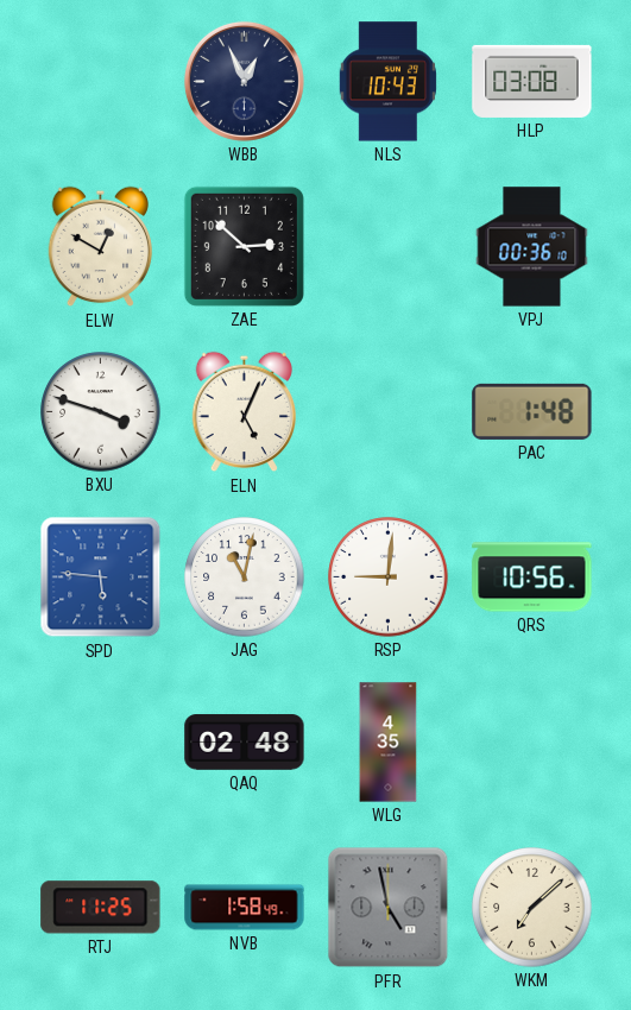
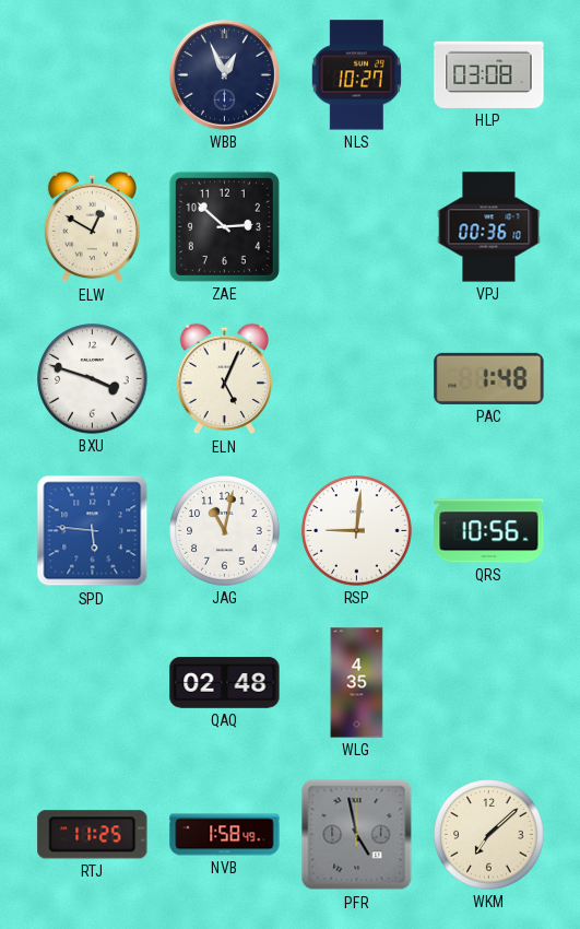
NLS: 10:43 -> 10:27
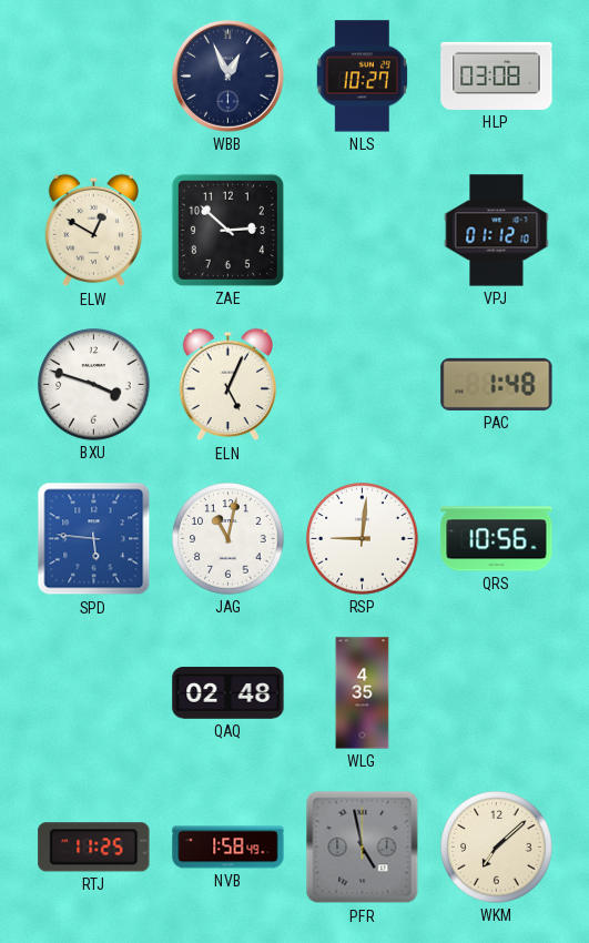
VPJ: 00:36 -> 01:12
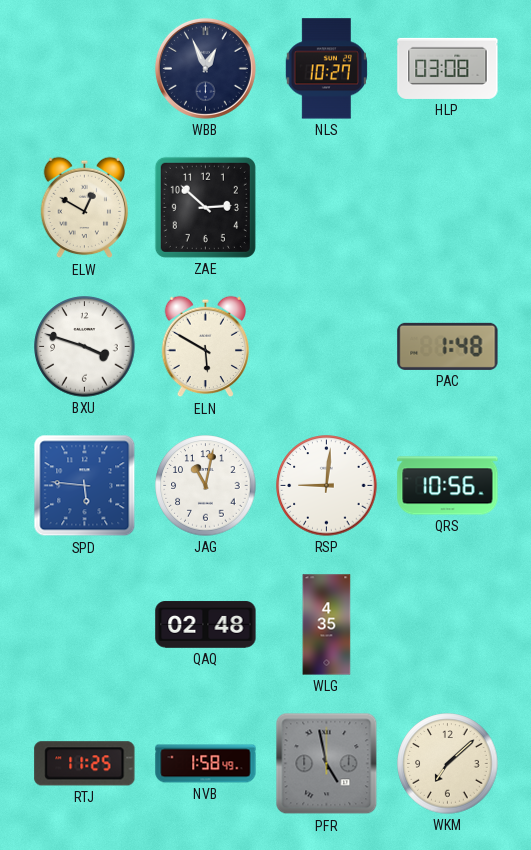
VPJ: 01:12 -> none
ELN: 5:04 -> 5:50
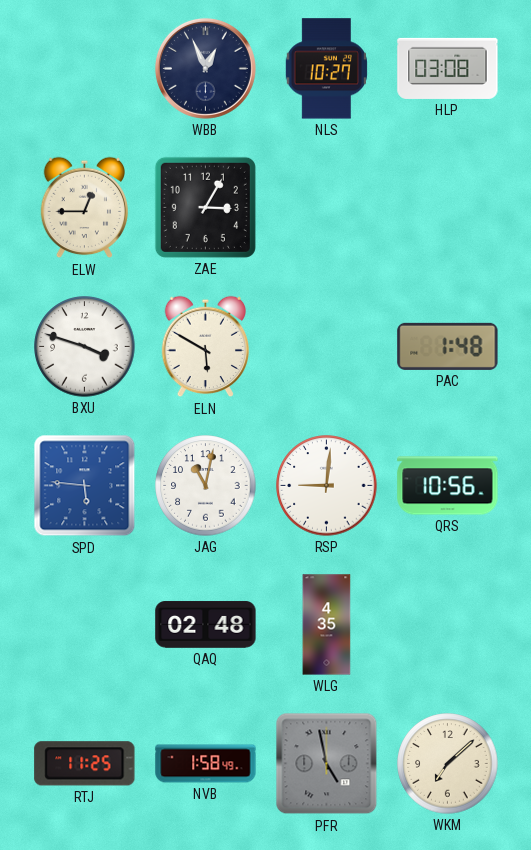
ELW: 12:50 -> 12:45
ZAE: 2:52 -> 3:05
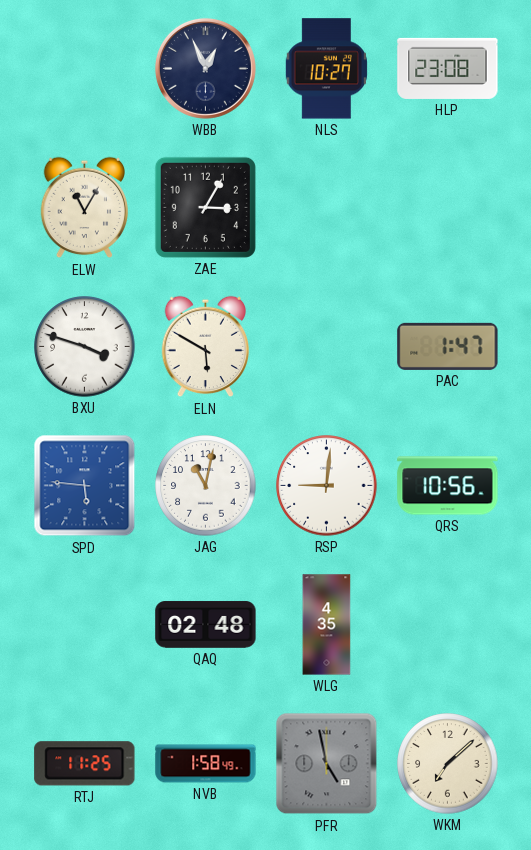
HLP: 03:08 -> 23:08
ELW: 12:45 -> 11:05
PAC: 1:48 -> 1:47
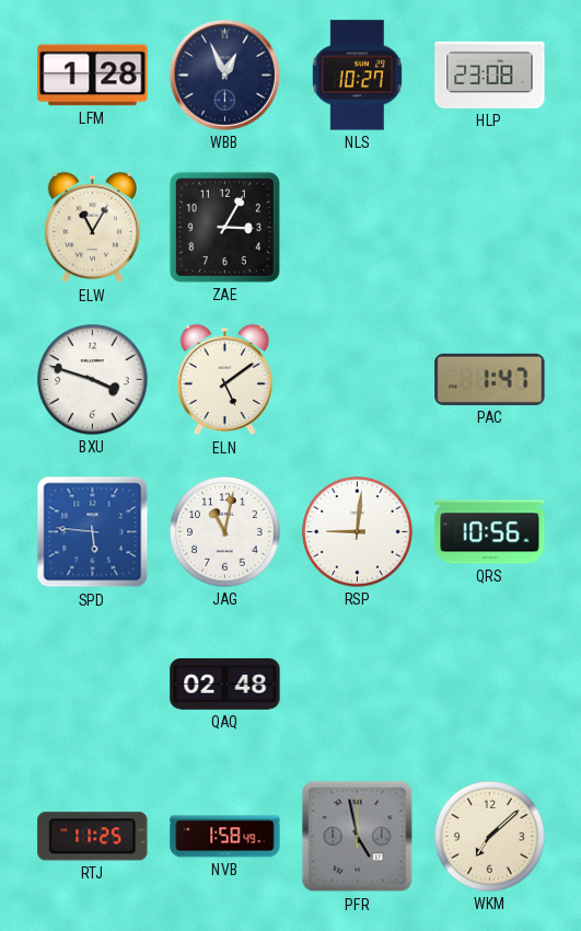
LFM: none -> 1:28
ELN: 5:50 -> 5:09
WLG: 4:35 -> none
